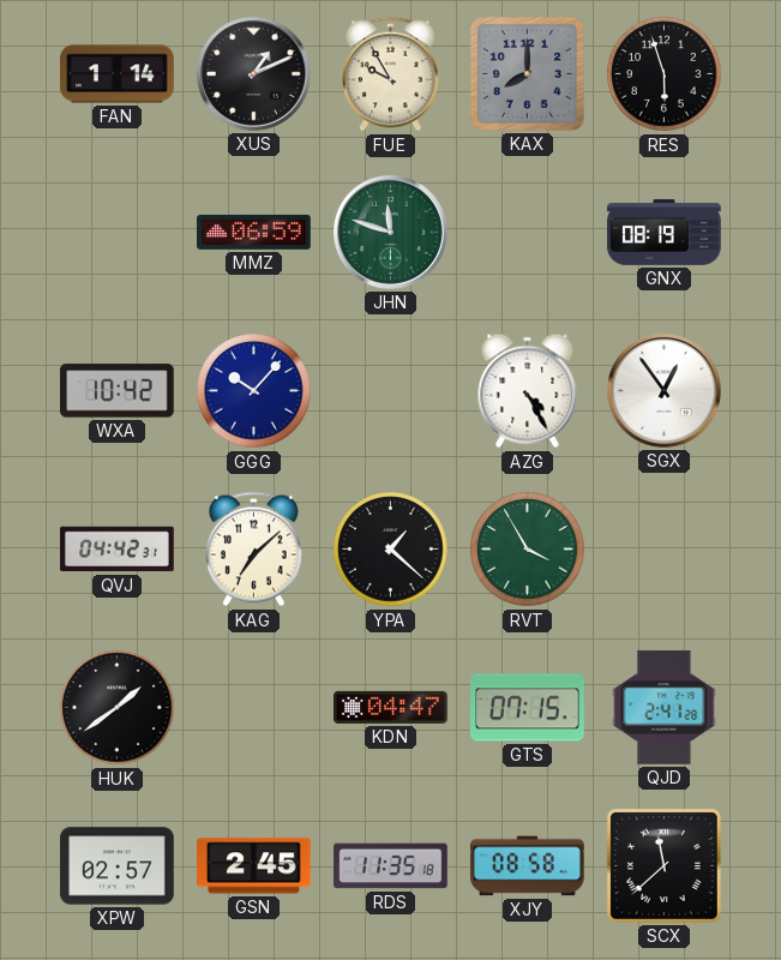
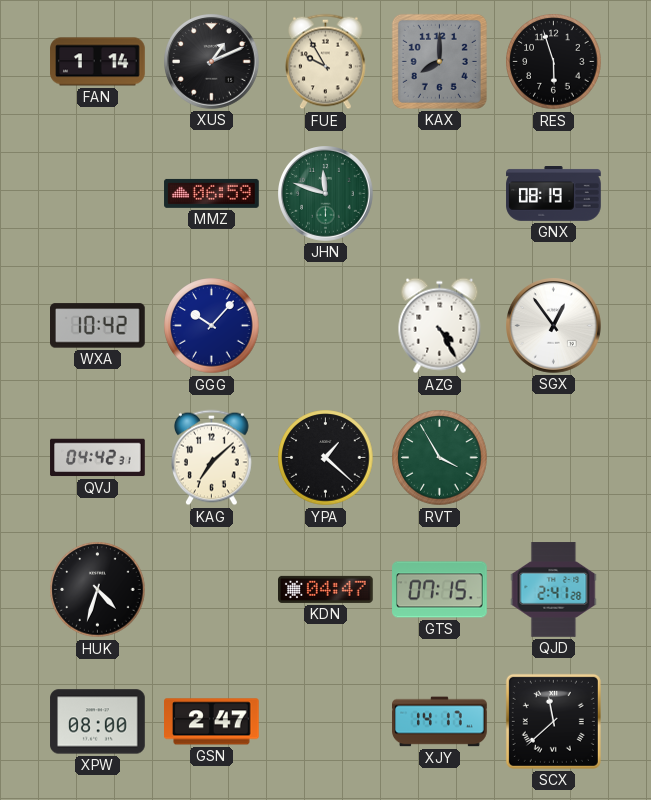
HUK: 1:39 -> 4:33
XPW: 02:57 -> 08:00
GSN: 2:45 -> 2:47
RDS: 11:35 -> none
XJY: 08:58 -> 14:17
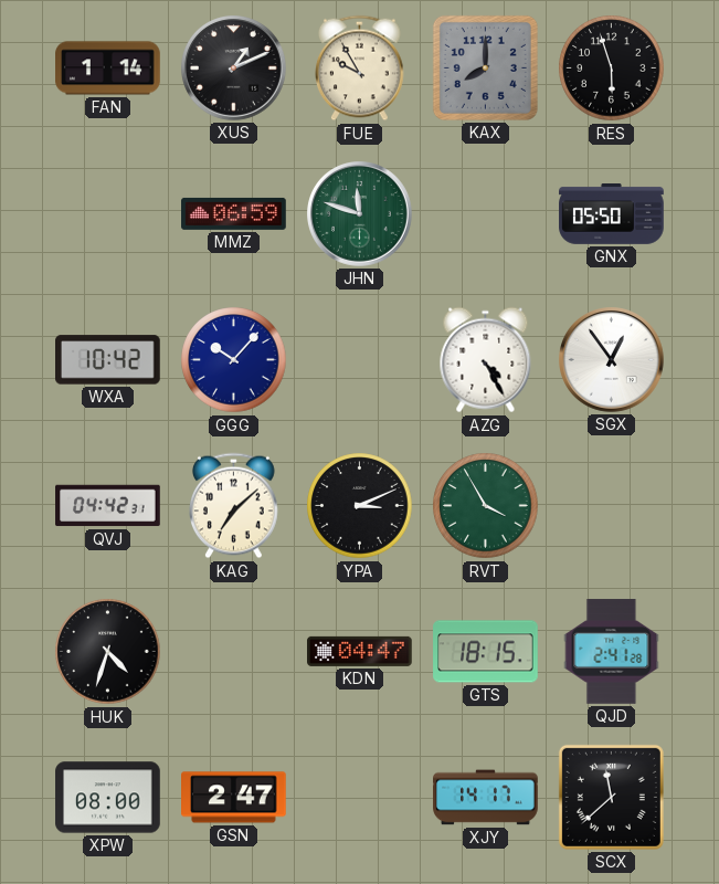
GNX: 08:19 -> 05:50
YPA: 1:22 -> 3:11
GTS: 07:15 -> 18:15
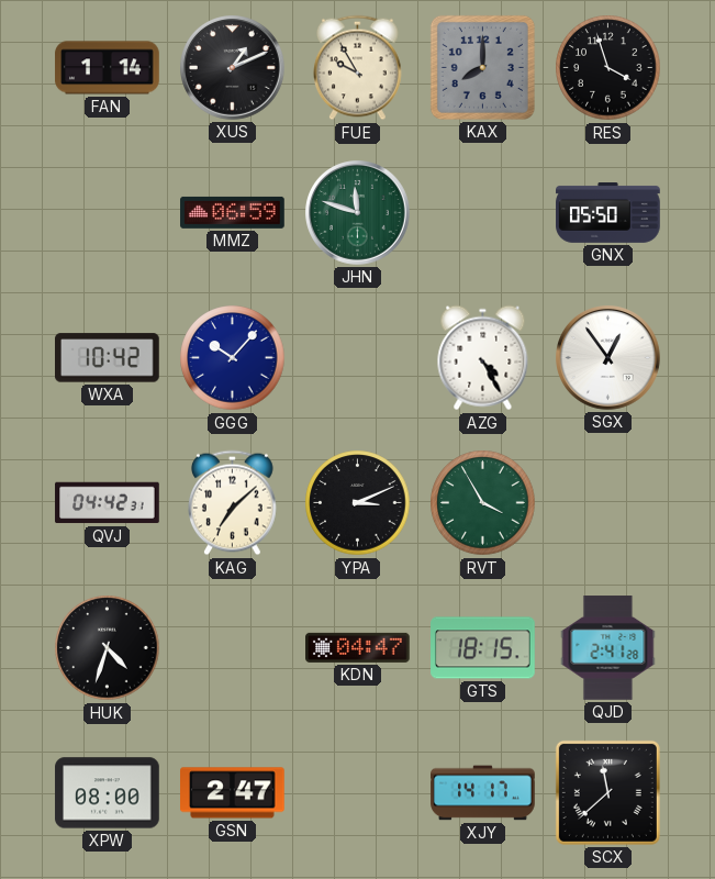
RES: 5:57 -> 3:57
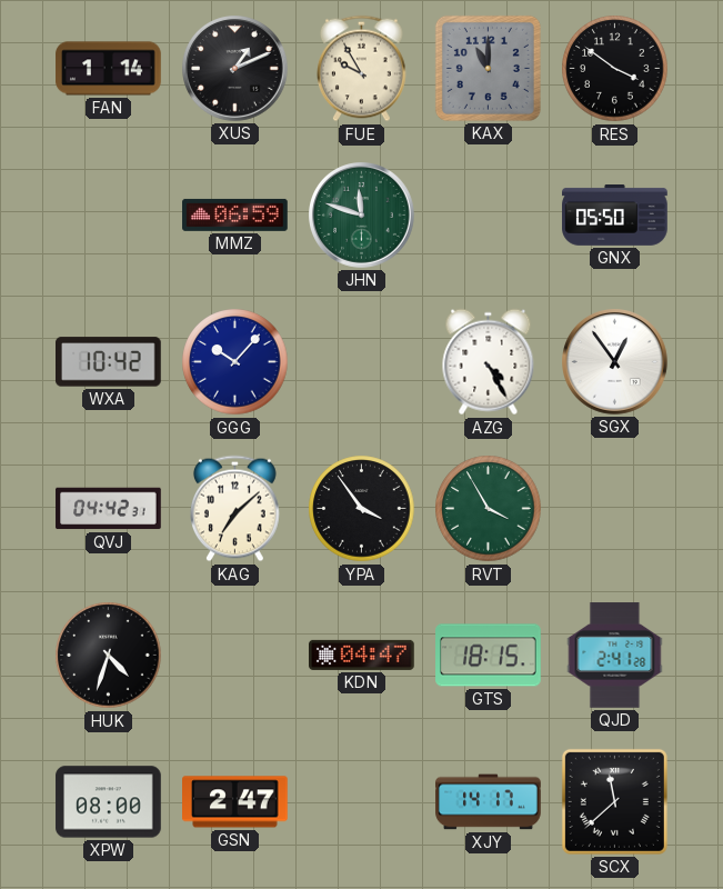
KAX: 8:00 -> 11:00
RES: 3:57 -> 3:51
YPA: 3:11 -> 3:54
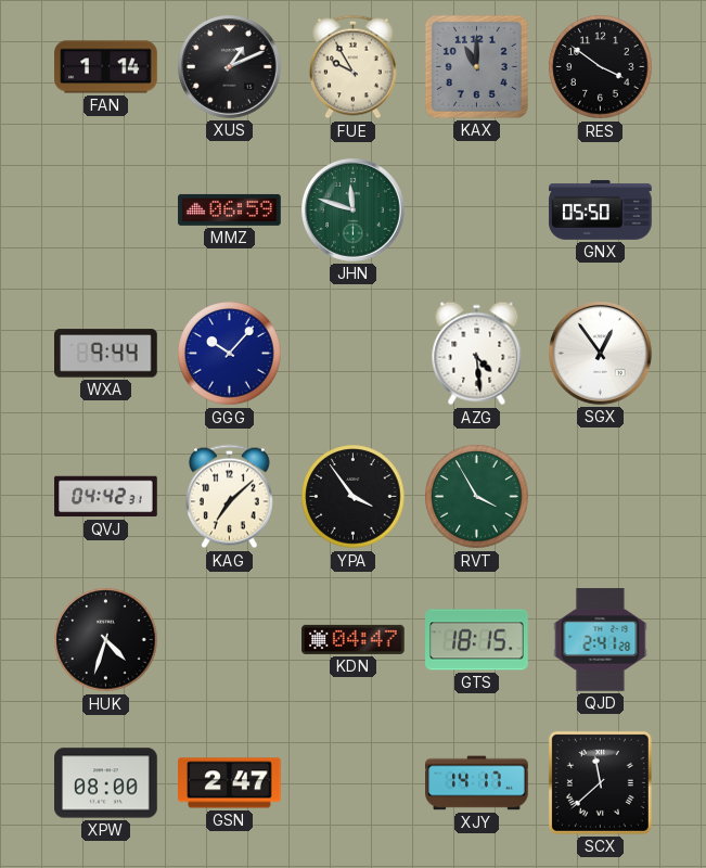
WXA: 10:42 -> 9:44
AZG: 4:25 -> 4:29
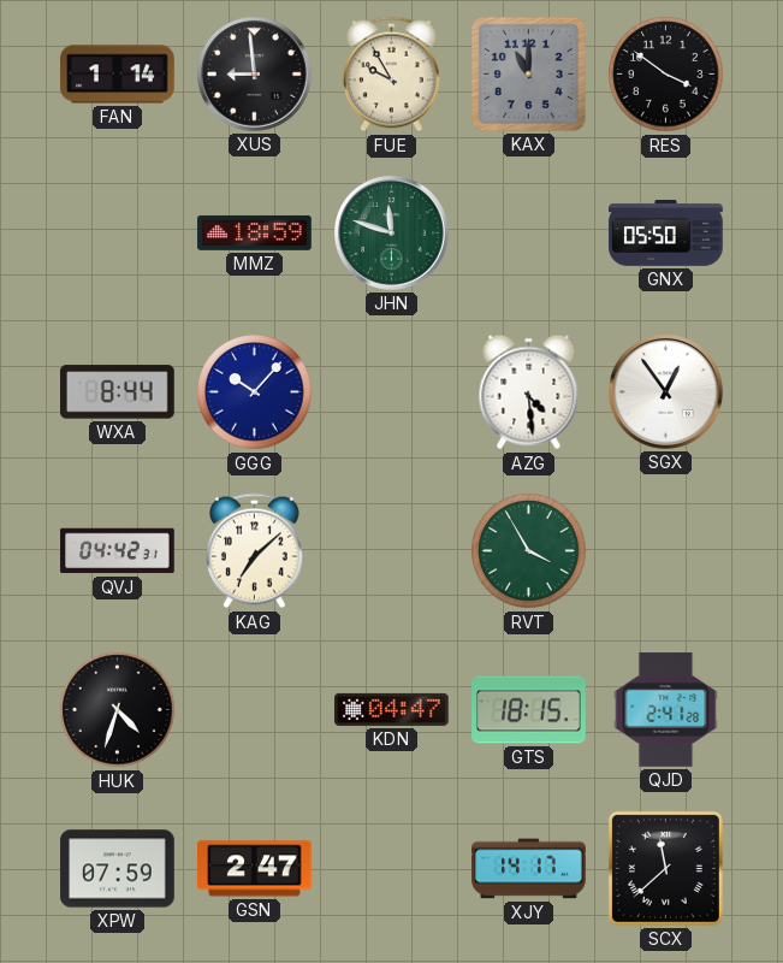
XUS: 1:11 -> 8:59
MMZ: 06:59 -> 18:59
WXA: 9:44 -> 8:44
YPA: 3:54 -> none
XPW: 08:00 -> 07:59
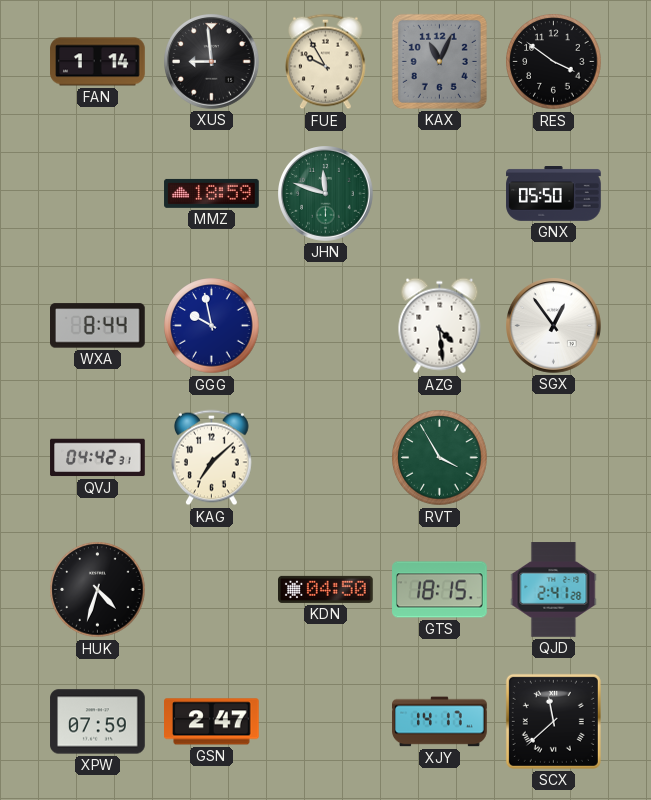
KAX: 11:00 -> 11:04
GGG: 10:07 -> 9:58
KDN: 04:47 -> 04:50
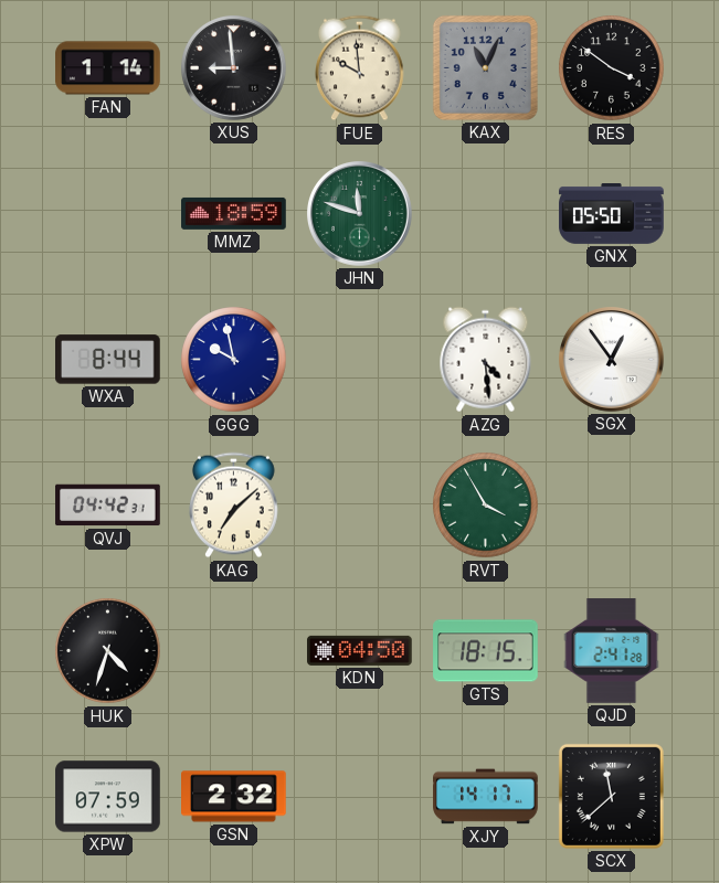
FUE: 9:55 -> 9:59
GSN: 2:47 -> 2:32
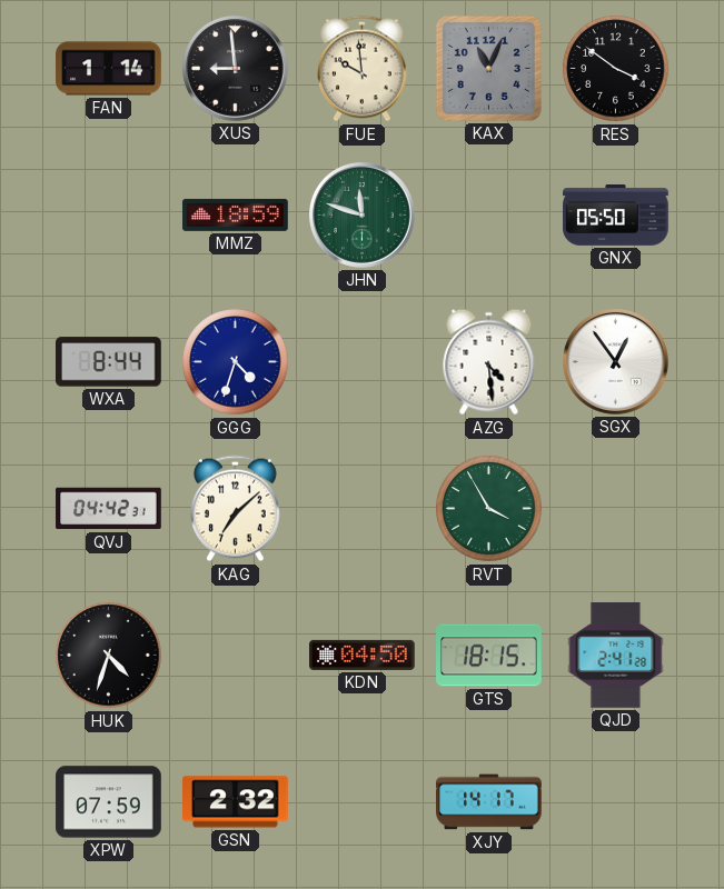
GGG: 9:58 -> 4:33
SCX: 11:38 -> none
